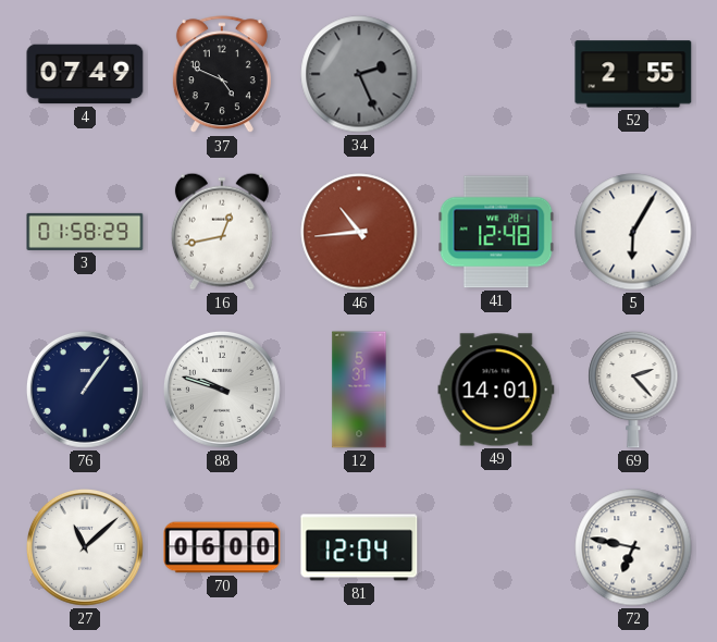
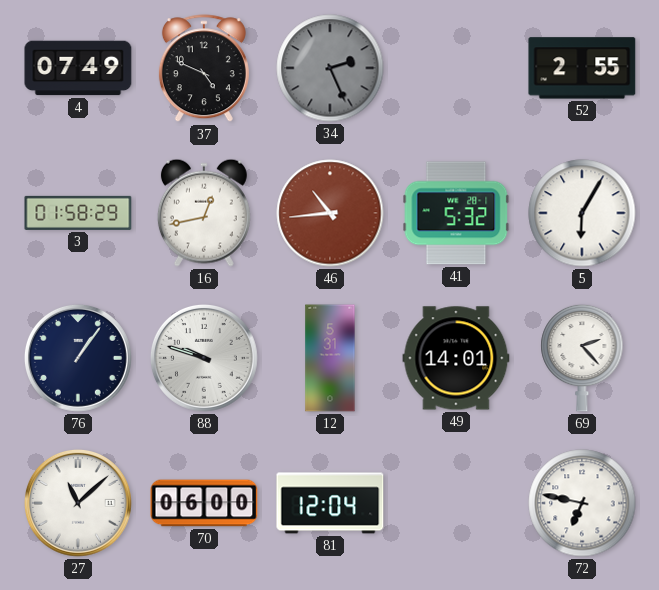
41: 12:48 -> 5:32
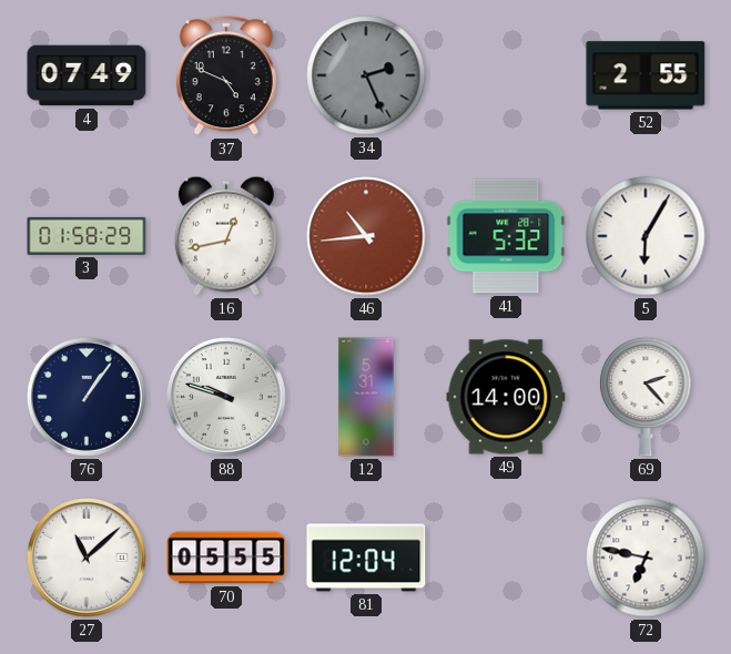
49: 14:01 -> 14:00
70: 06:00 -> 05:55
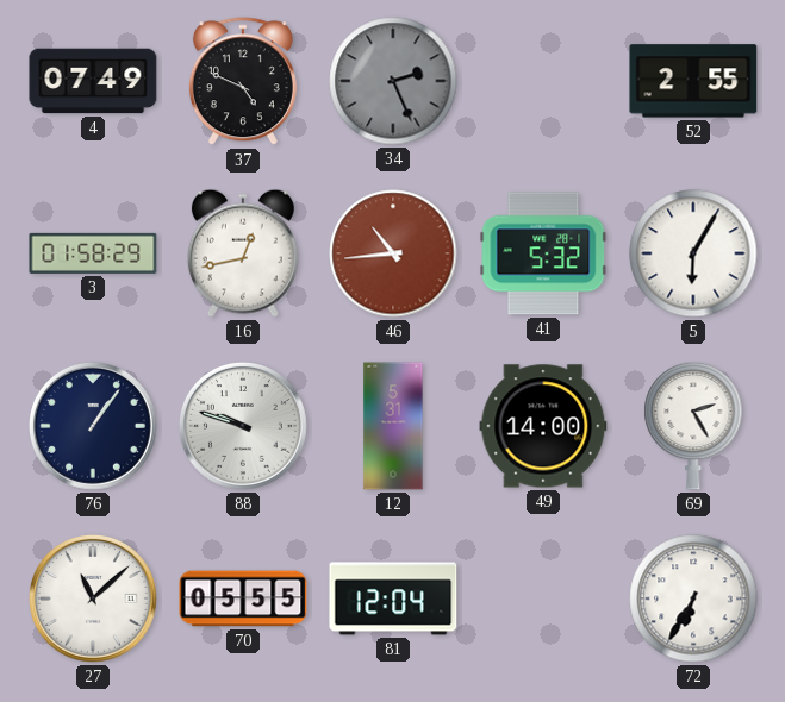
69: 2:23 -> 2:25
72: 6:47 -> 6:35
